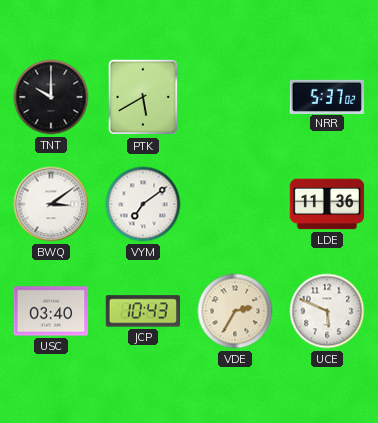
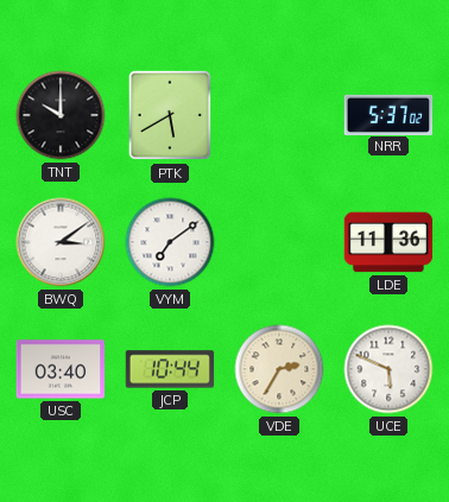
JCP: 10:43 -> 10:44
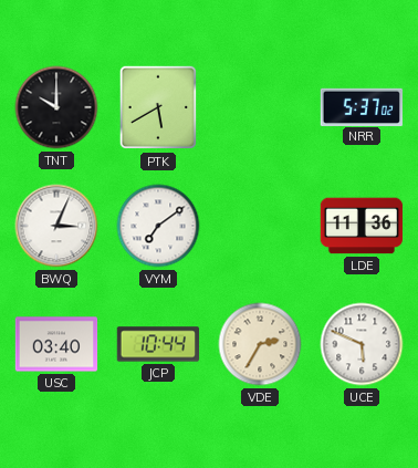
BWQ: 3:09 -> 3:04
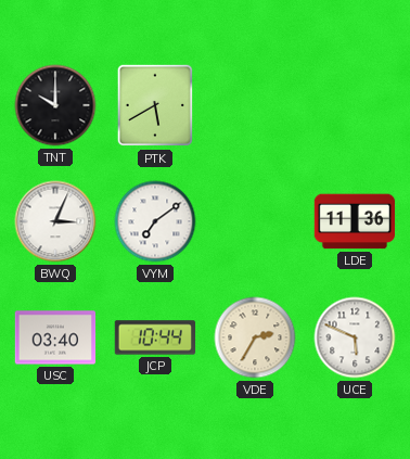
NRR: 5:37 -> none
